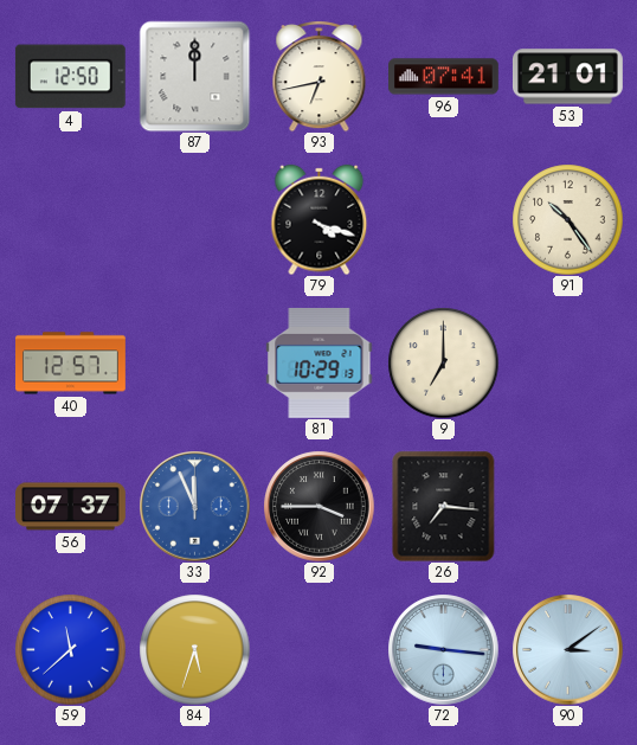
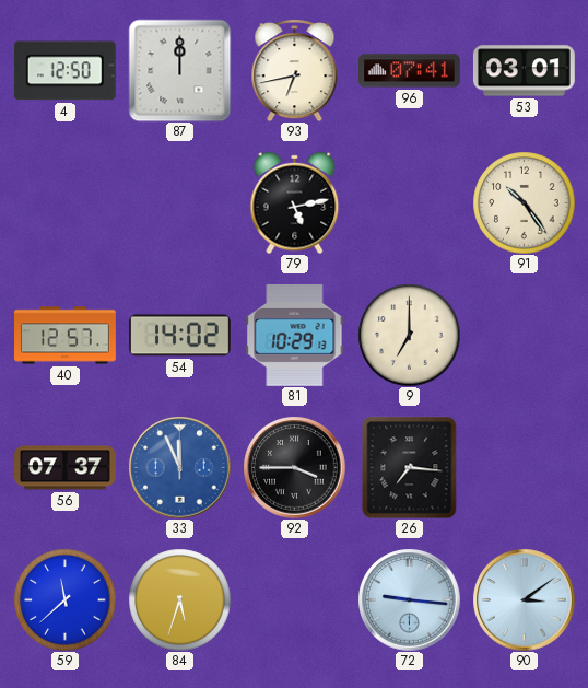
53: 21:01 -> 03:01
79: 4:18 -> 5:13
54: none -> 14:02
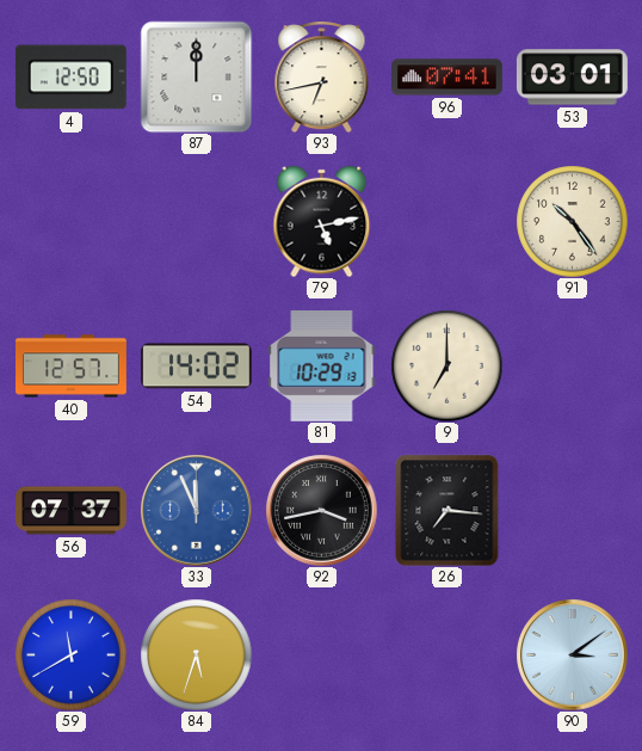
92: 3:45 -> 3:43
59: 11:38 -> 11:40
72: 9:16 -> none
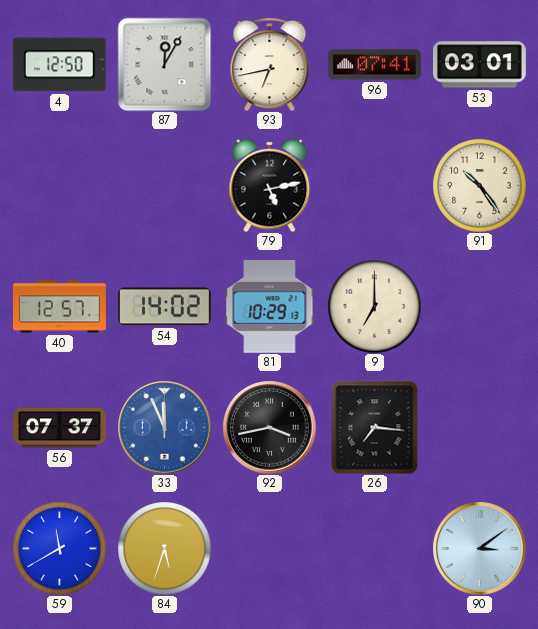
87: 12:00 -> 12:05
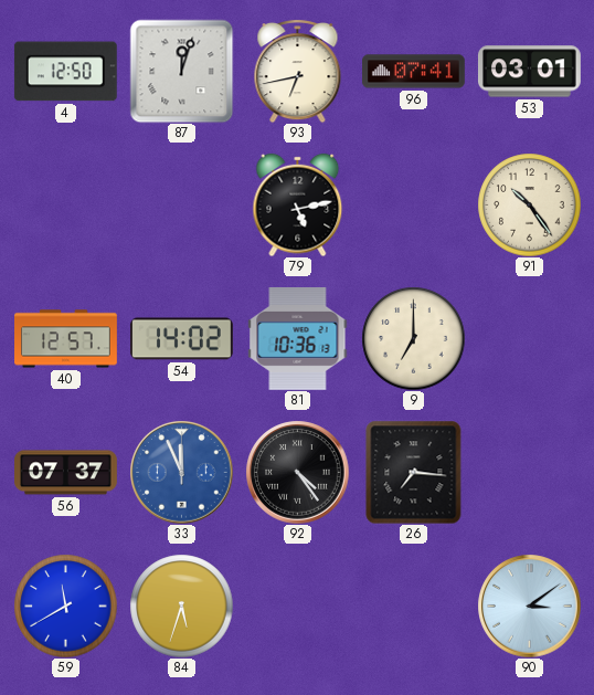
87: 12:05 -> 12:03
81: 10:29 -> 10:36
92: 3:43 -> 4:24
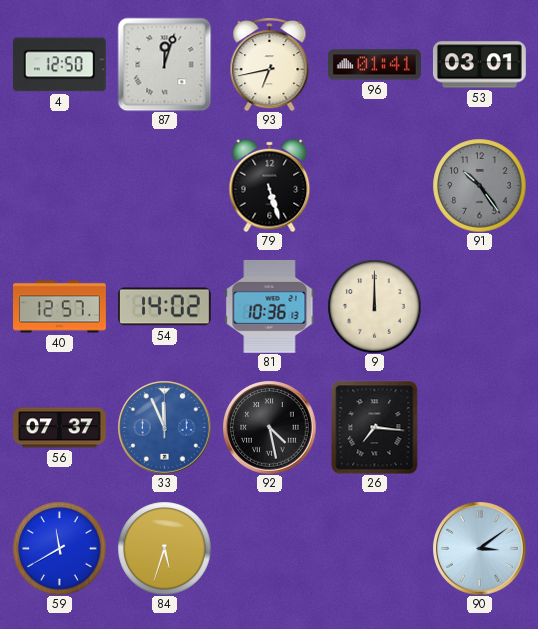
96: 07:41 -> 01:41
79: 5:13 -> 5:27
91 dial: cream -> grey
9: 7:00 -> 12:00
92: 4:24 -> 4:28
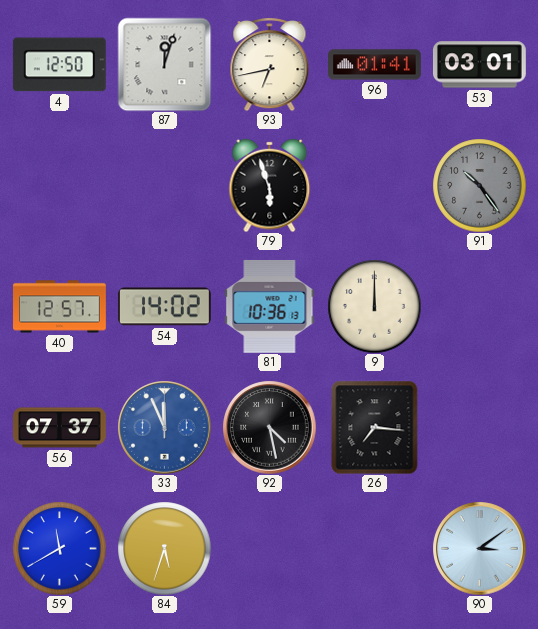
79: 5:27 -> 5:57
